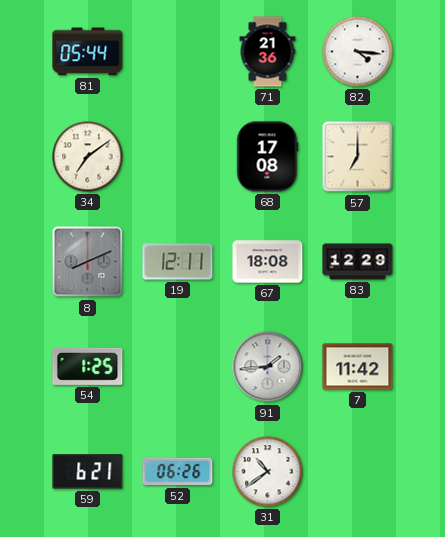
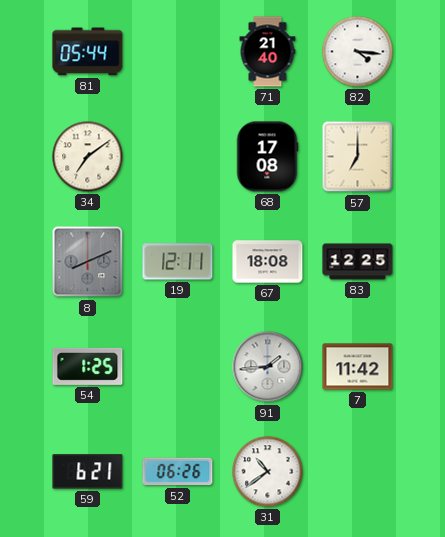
71: 21:36 -> 21:40
83: 12:29 -> 12:25
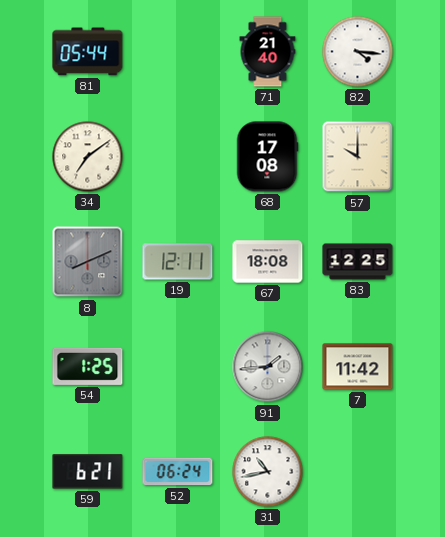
57: 7:00 -> 10:00
52: 06:26 -> 06:24
31: 10:39 -> 10:43
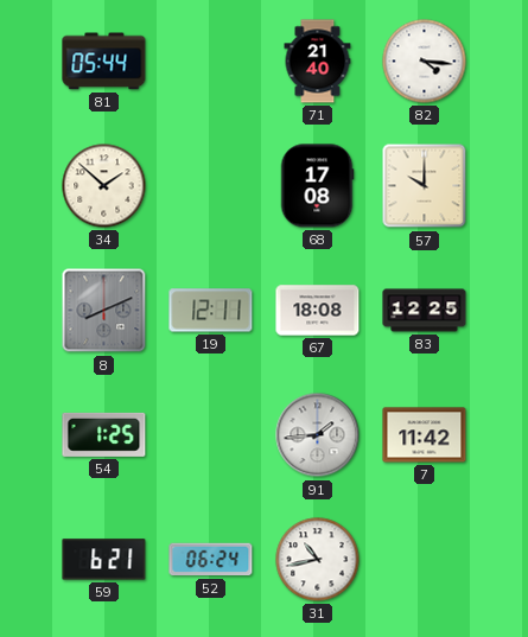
34: 7:09 -> 1:52
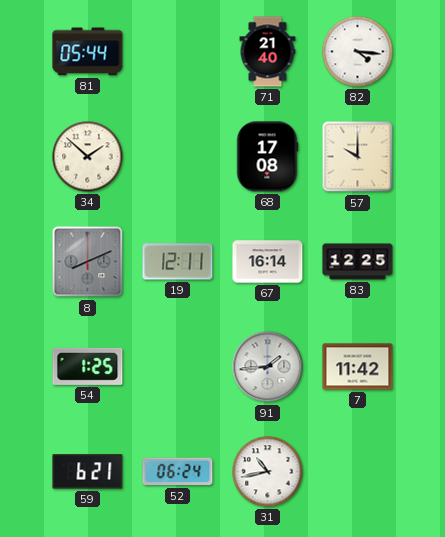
67: 18:08 -> 16:14
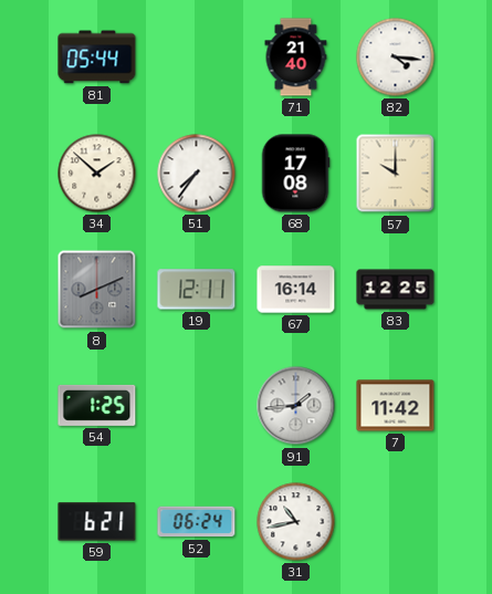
51: none -> 7:36
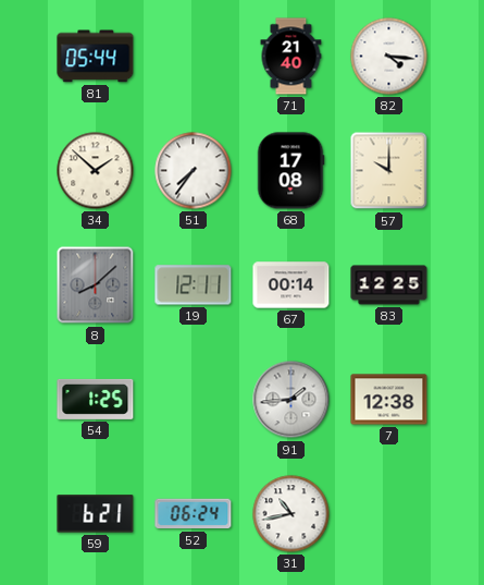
8: 8:11 -> 8:08
67: 16:14 -> 00:14
7: 11:42 -> 12:38
